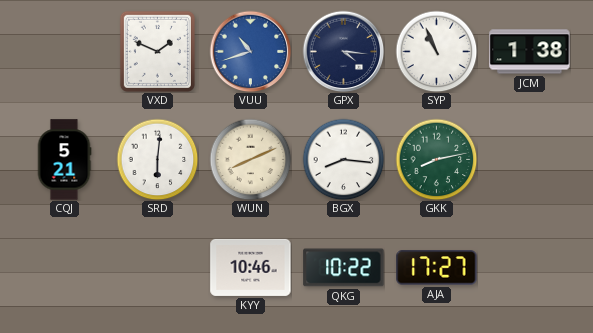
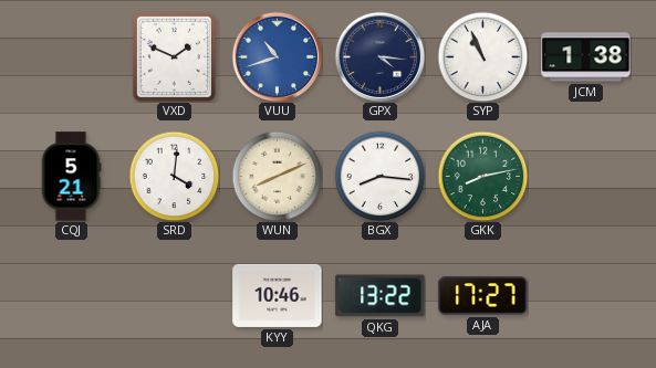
SRD: 6:01 -> 4:01
QKG: 10:22 -> 13:22
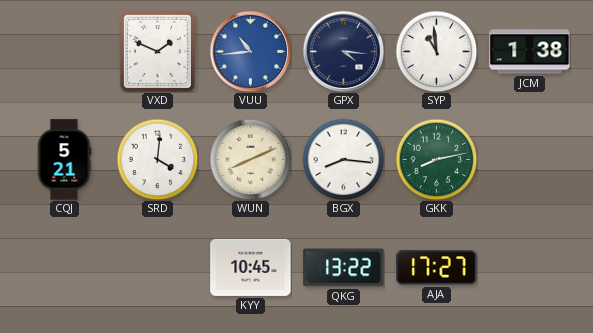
VUU: 10:42 -> 10:44
SYP: 10:56 -> 10:59
KYY: 10:46 -> 10:45
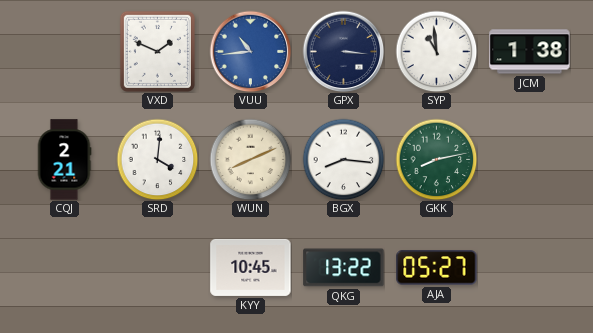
GPX: 4:16 -> 3:16
CQJ: 5:21 -> 2:21
AJA: 17:27 -> 05:27
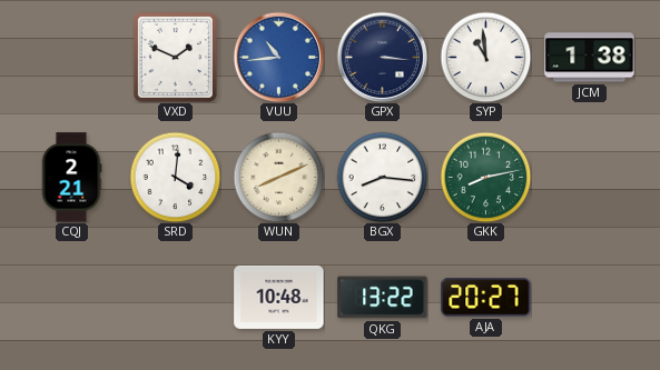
KYY: 10:45 -> 10:48
AJA: 05:27 -> 20:27
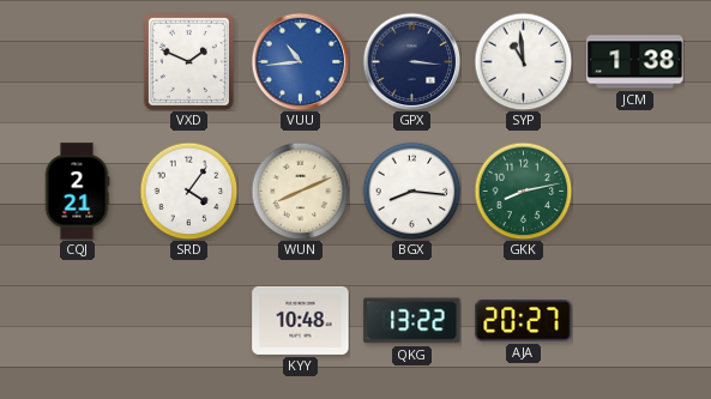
SRD: 4:01 -> 4:06
